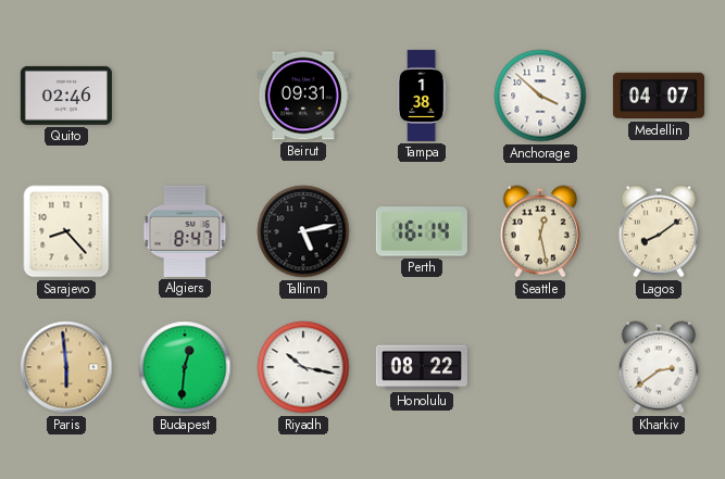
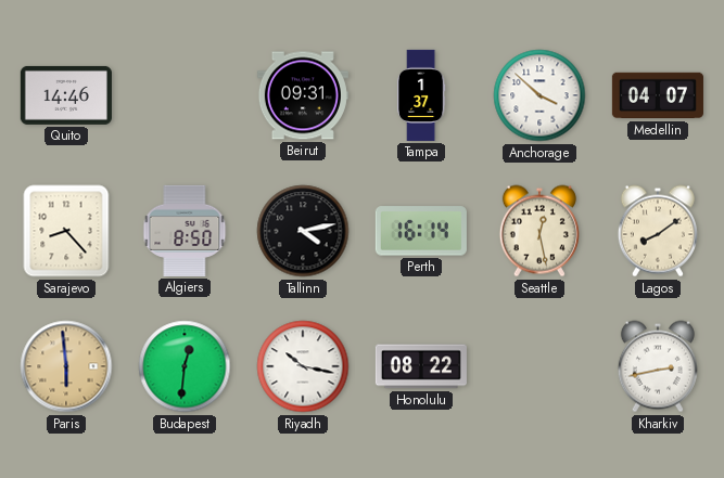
Quito: 02:46 -> 14:46
Tampa: 1:38 -> 1:37
Algiers: 8:47 -> 8:50
Tallinn: 5:13 -> 4:13
Kharkiv: 2:39 -> 2:43
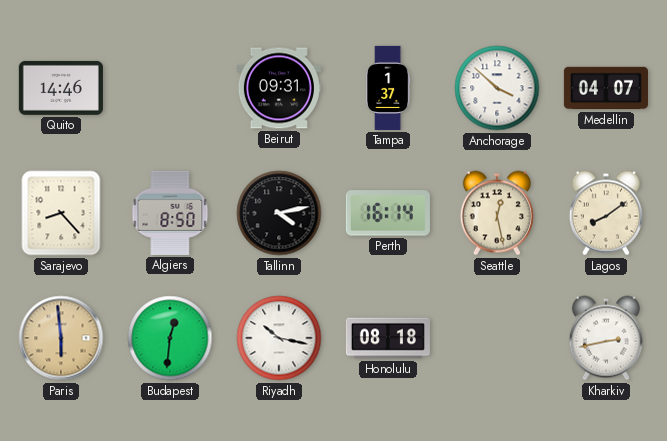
Honolulu: 08:22 -> 08:18
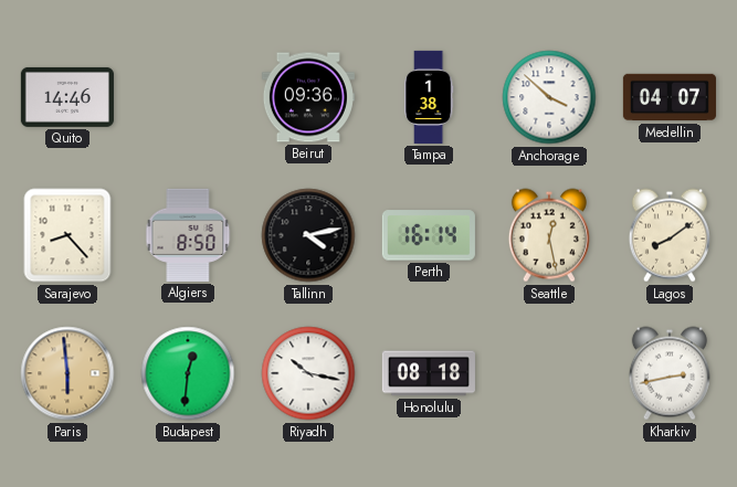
Beirut: 09:31 -> 09:36
Tampa: 1:37 -> 1:38
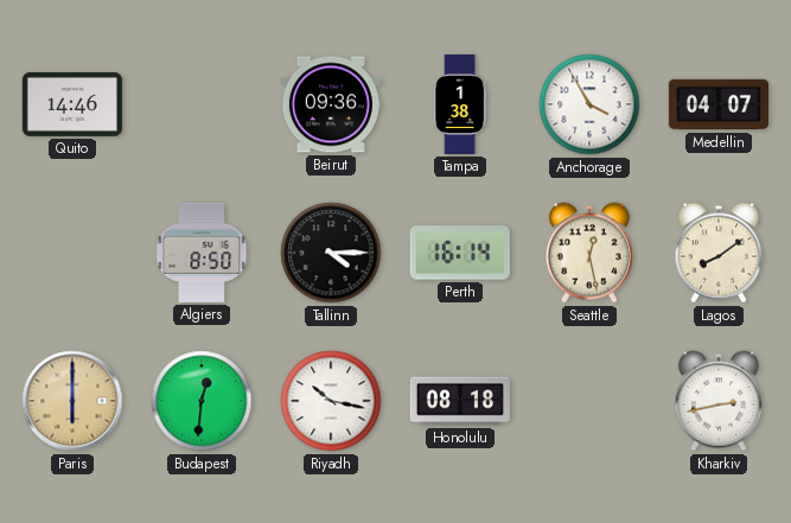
Anchorage: 3:52 -> 3:55
Sarajevo: 8:23 -> none
Tallinn: 4:13 -> 4:15
Paris: 5:59 -> 6:00
